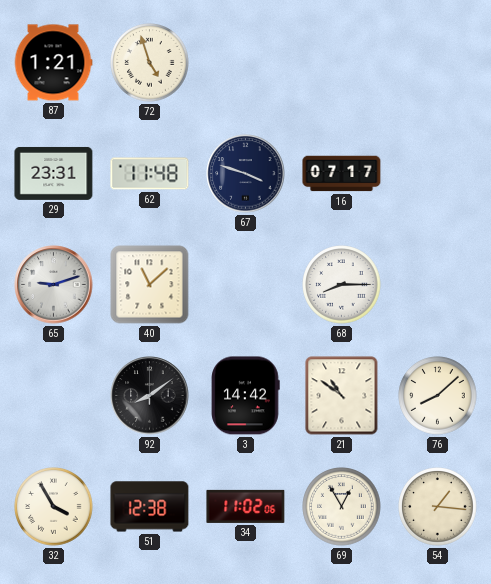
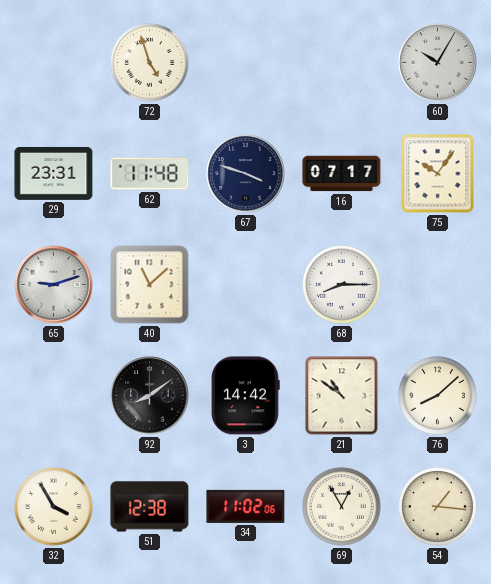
87: 1:21 -> none
60: none -> 10:05
75: none -> 10:06
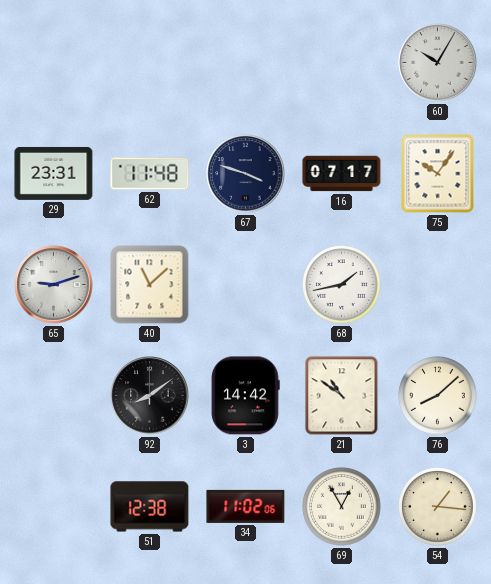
72: 4:57 -> none
68: 8:15 -> 1:43
32: 3:55 -> none
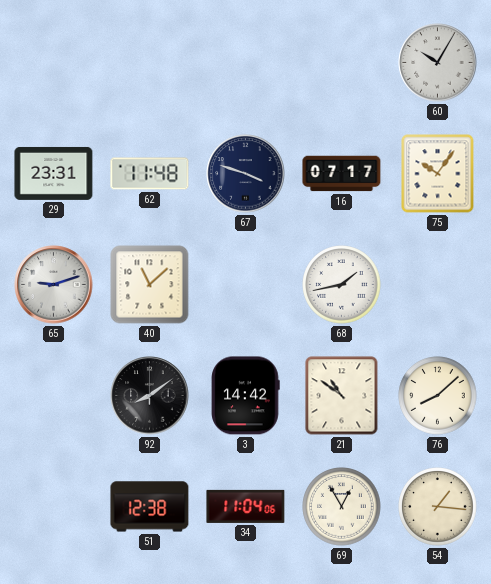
34: 11:02 -> 11:04
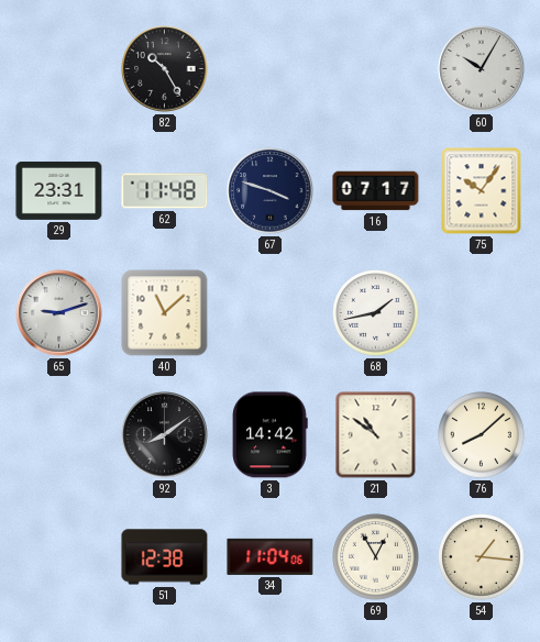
82: none -> 10:25
